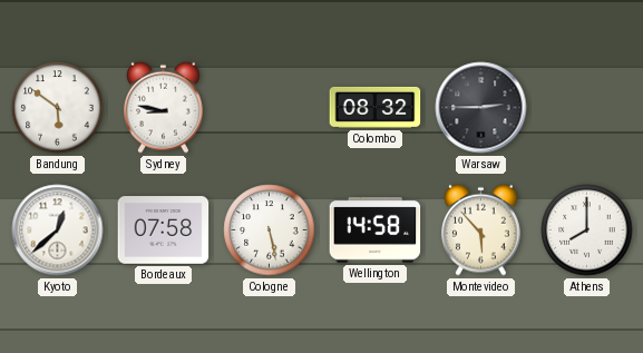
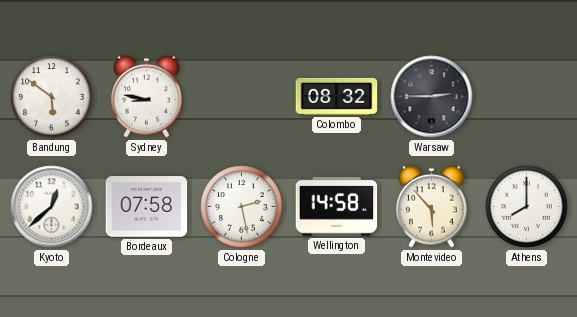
Cologne: 5:28 -> 2:28
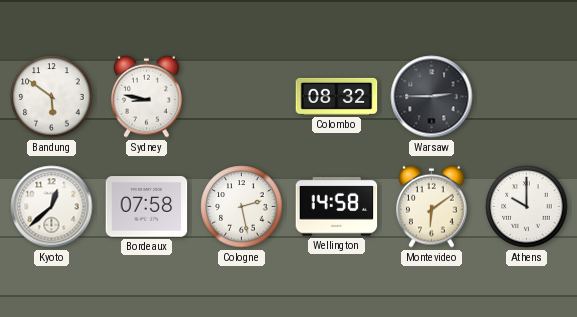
Montevideo: 5:53 -> 6:09
Athens: 8:00 -> 10:00
